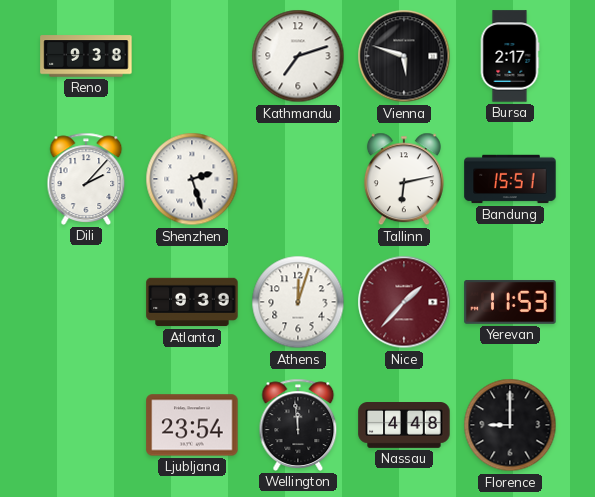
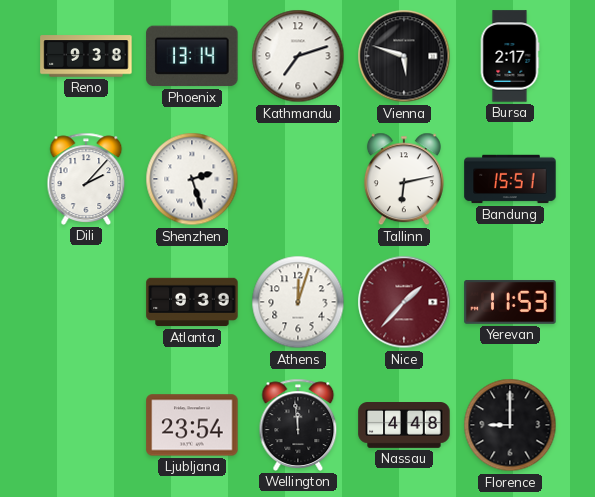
Phoenix: none -> 13:14
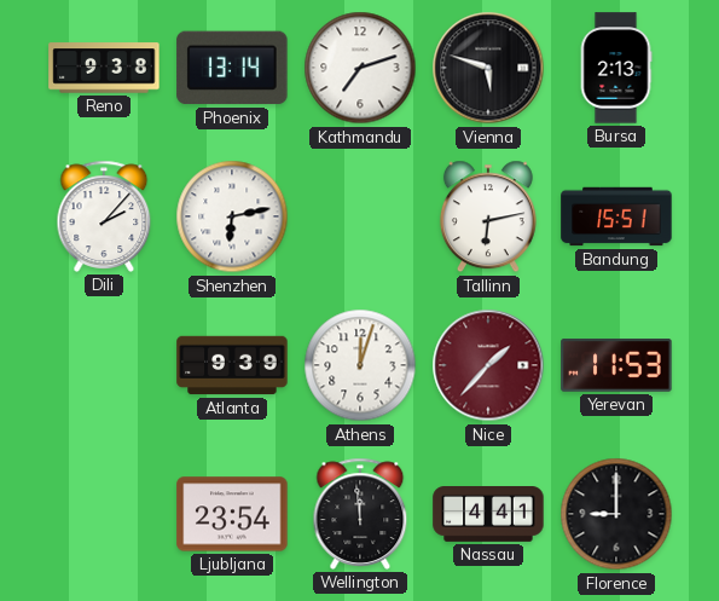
Bursa: 2:17 -> 2:13
Shenzhen: 2:27 -> 6:13
Nassau: 4:48 -> 4:41
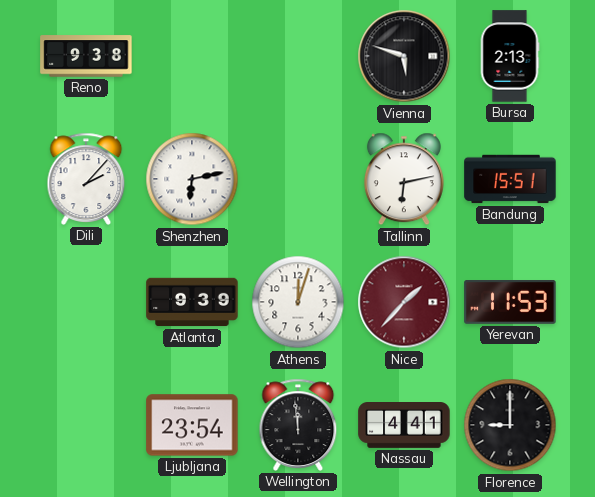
Phoenix: 13:14 -> none
Kathmandu: 7:12 -> none
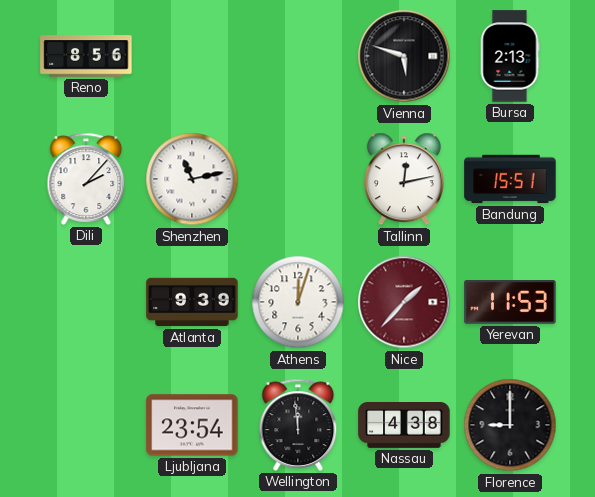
Reno: 9:38 -> 8:56
Shenzhen: 6:13 -> 11:13
Tallinn: 6:13 -> 12:13
Nassau: 4:41 -> 4:38
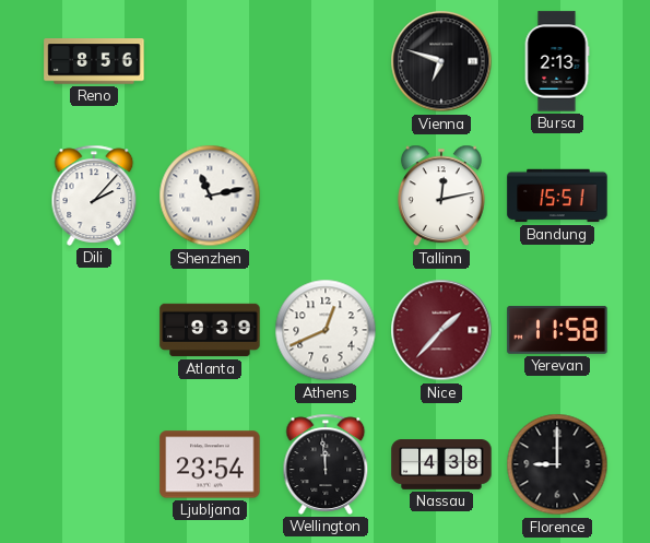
Vienna: 5:48 -> 6:48
Athens: 12:03 -> 12:41
Yerevan: 11:53 -> 11:58
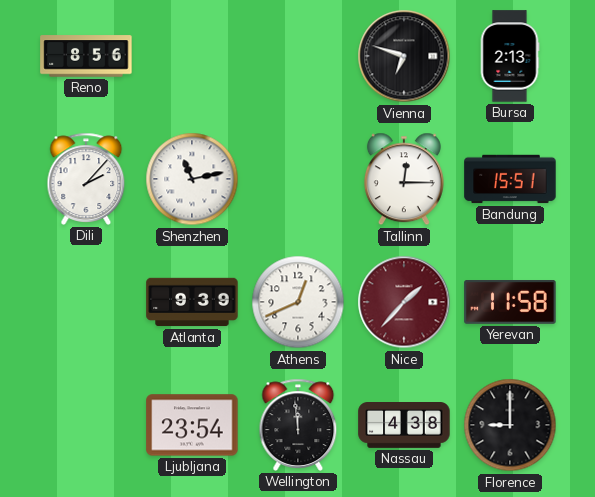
Tallinn: 12:13 -> 12:15
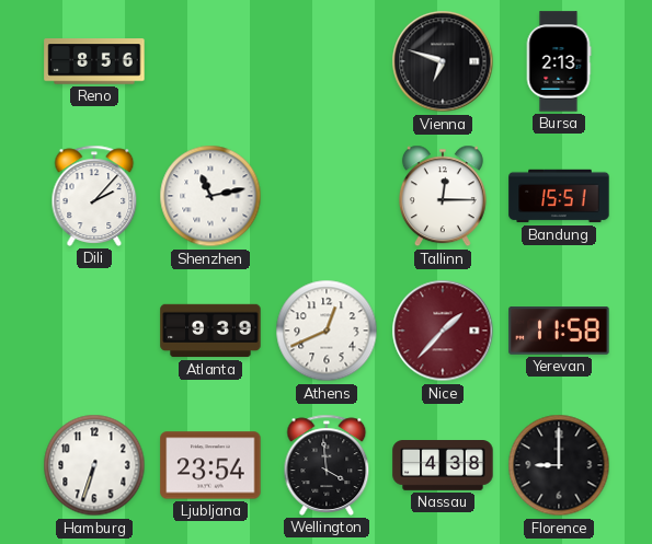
Hamburg: none -> 6:33
Wellington: 11:59 -> 3:59
